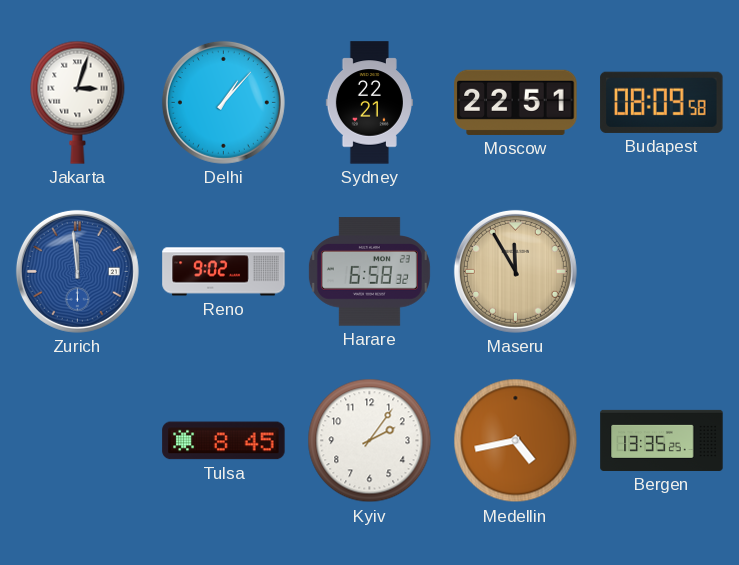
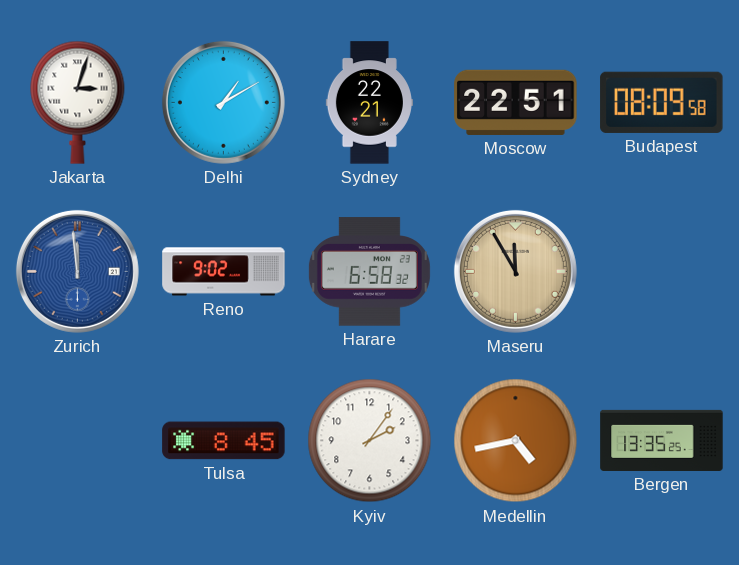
Delhi: 1:07 -> 1:10
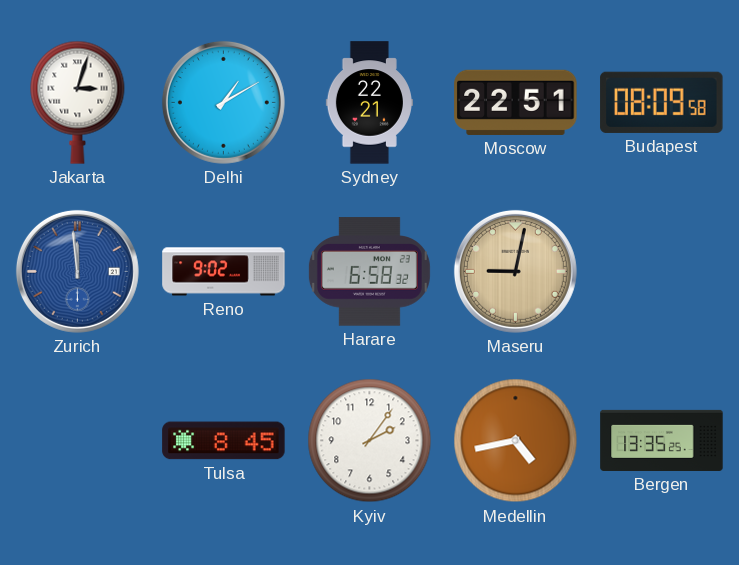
Maseru: 11:55 -> 9:02
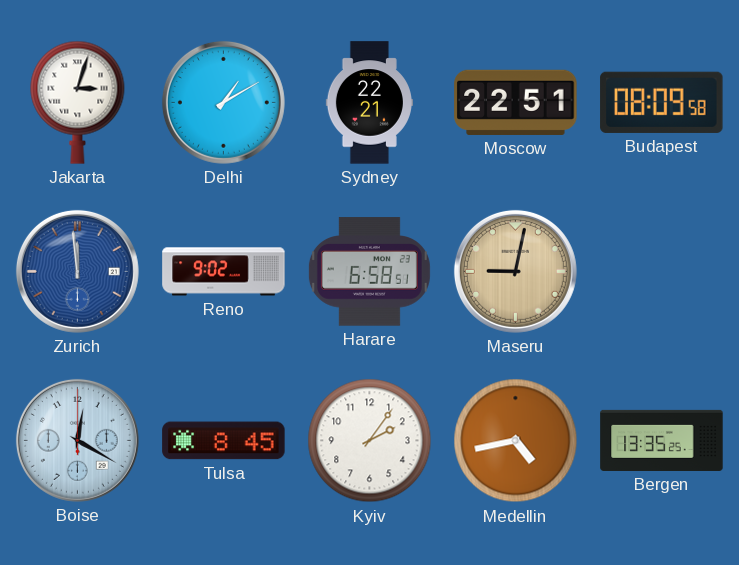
Harare: 6:58:32 -> 6:58:51
Boise: none -> 12:20
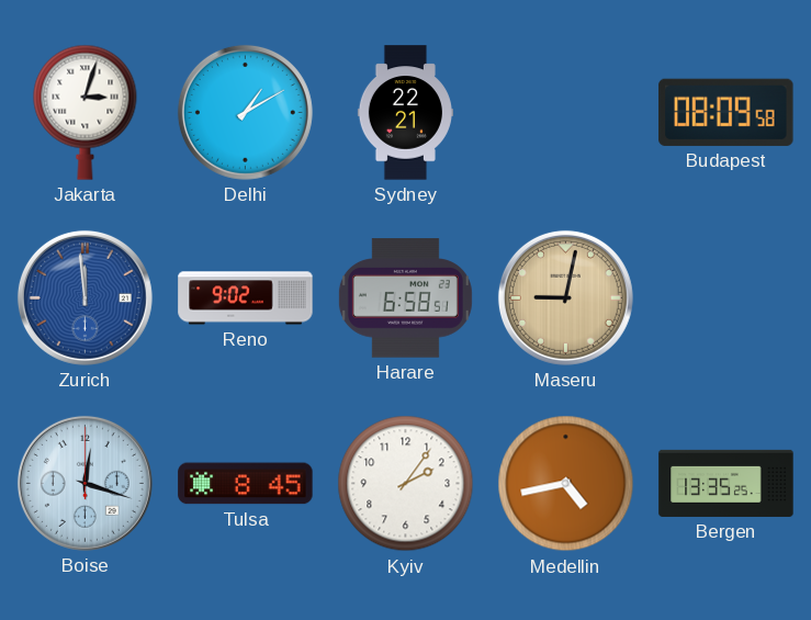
Moscow: 22:51 -> none
Boise: 12:20 -> 12:18
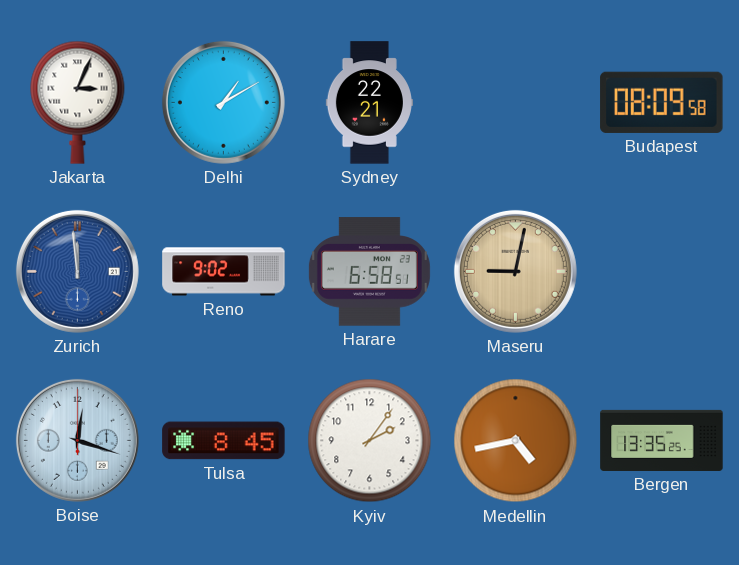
Jakarta: 3:03 -> 3:04
